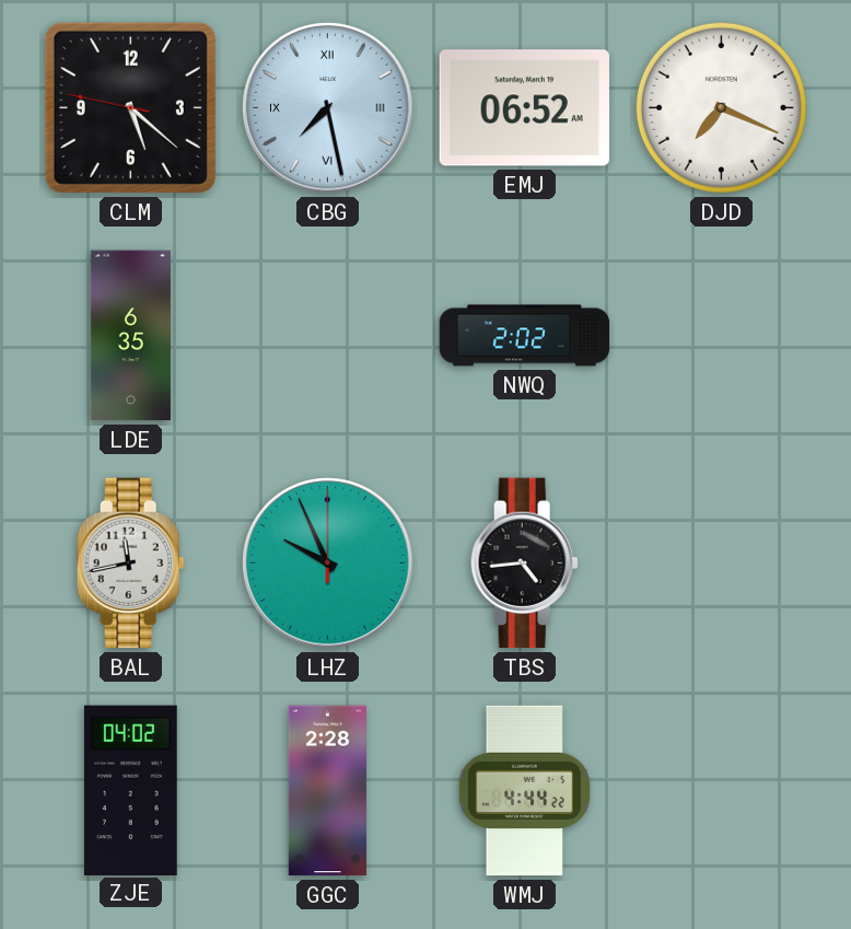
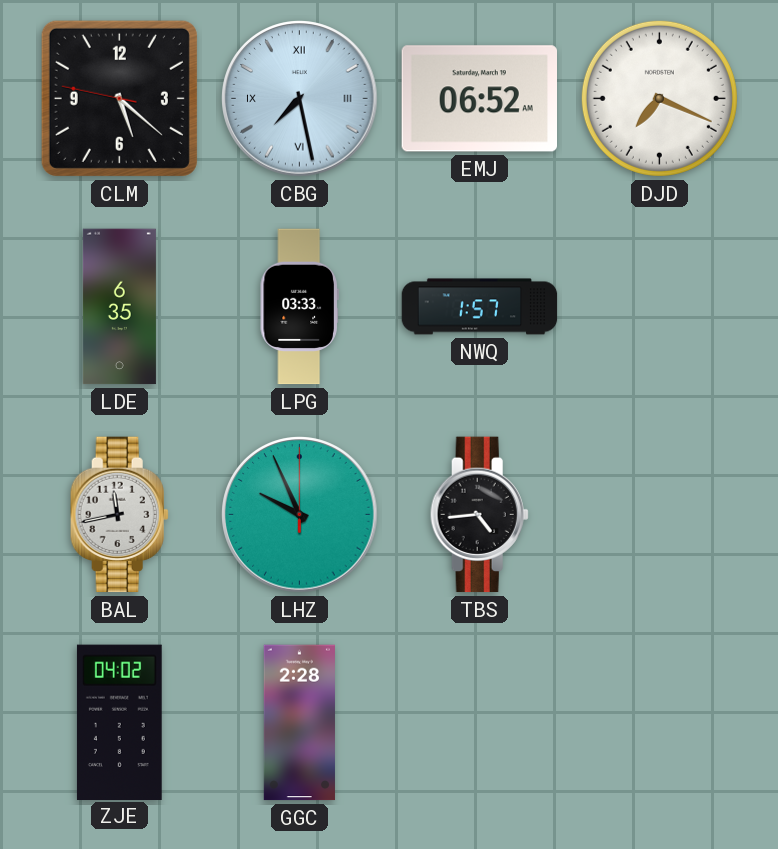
LPG: none -> 03:33
NWQ: 2:02 -> 1:57
WMJ: 4:44 -> none
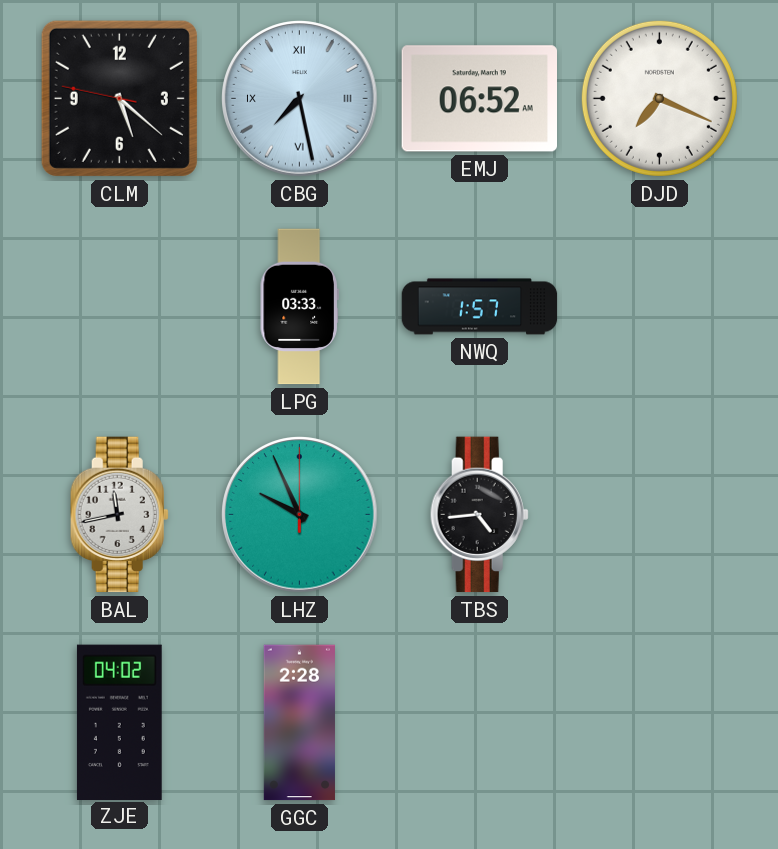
LDE: 6:35 -> none
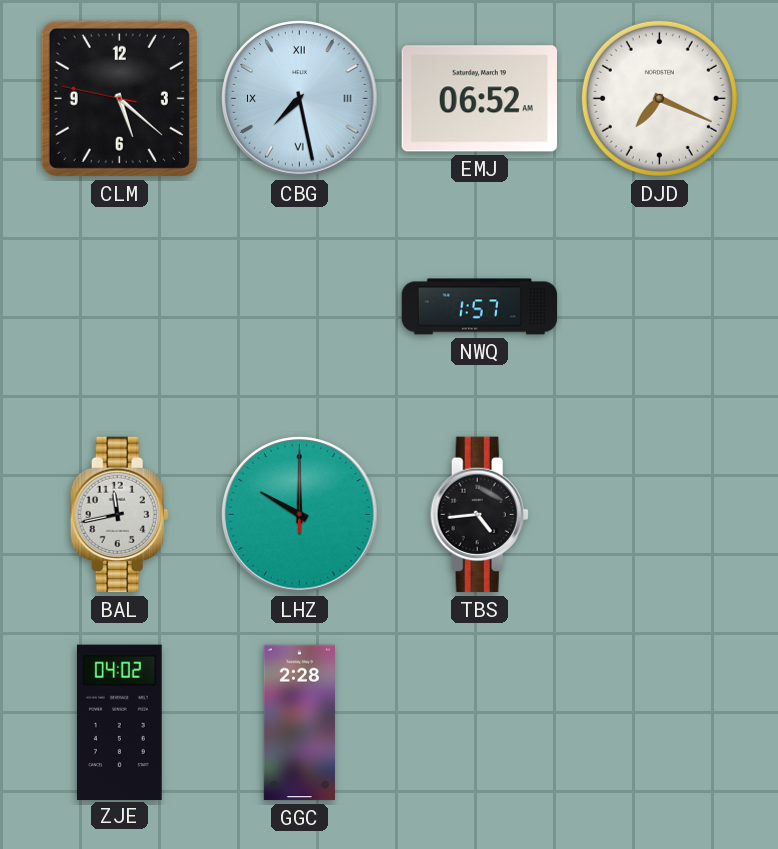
LPG: 03:33 -> none
LHZ: 9:56 -> 10:00
